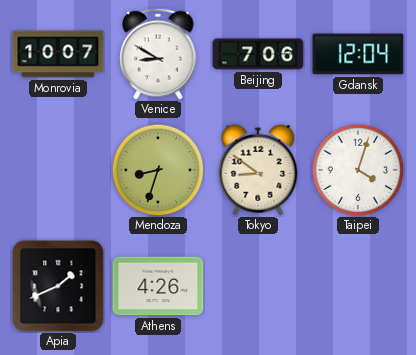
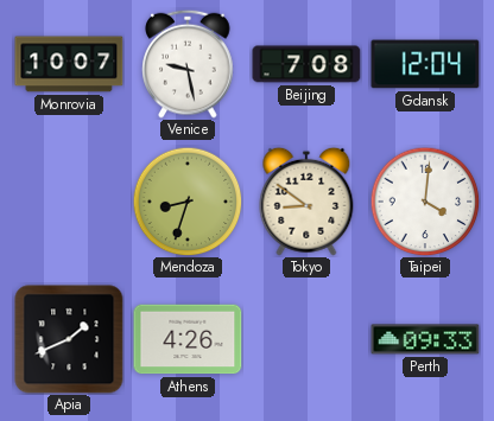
Venice: 8:50 -> 9:28
Beijing: 7:06 -> 7:08
Taipei: 4:03 -> 4:01
Perth: none -> 09:33
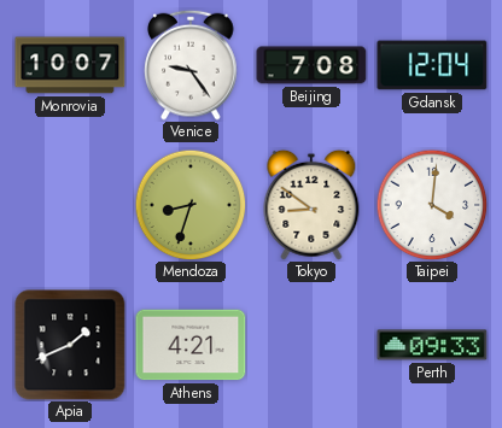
Venice: 9:28 -> 9:24
Athens: 4:26 -> 4:21
